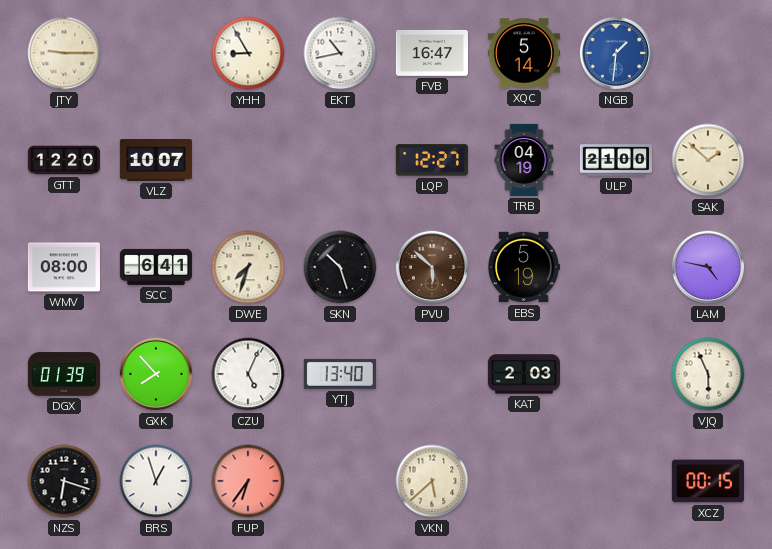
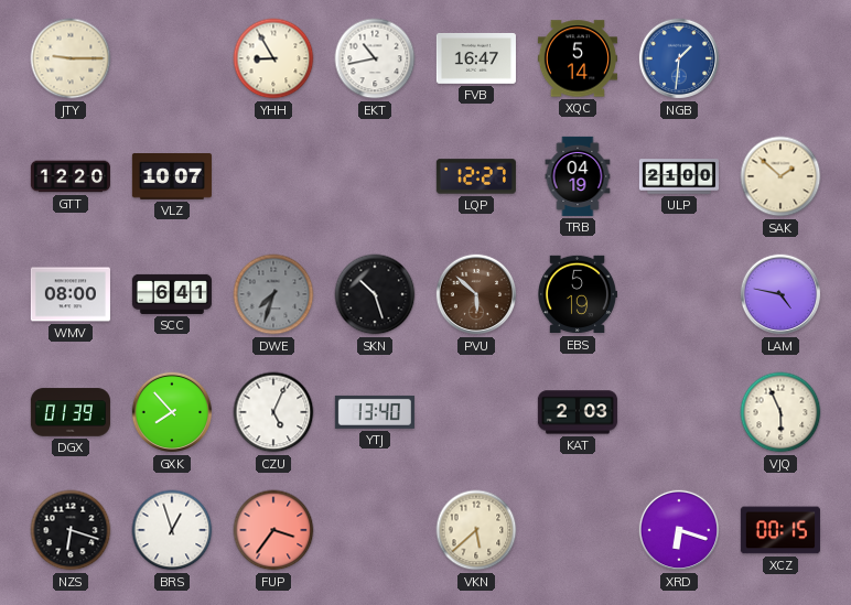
DWE dial: cream -> grey
FUP: 6:36 -> 3:36
XRD: none -> 6:18
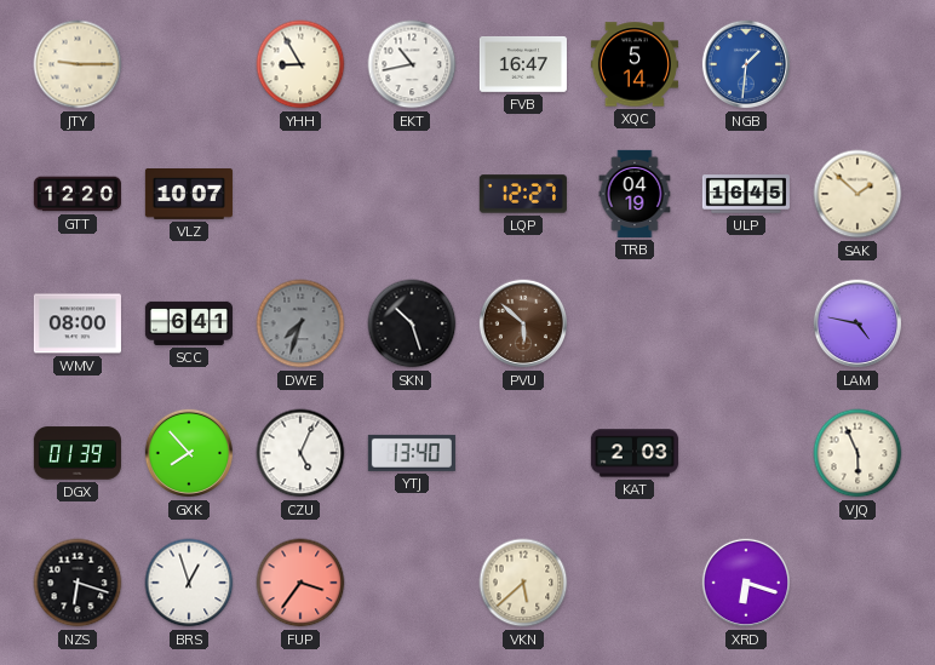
ULP: 21:00 -> 16:45
EBS: 5:19 -> none
XCZ: 00:15 -> none
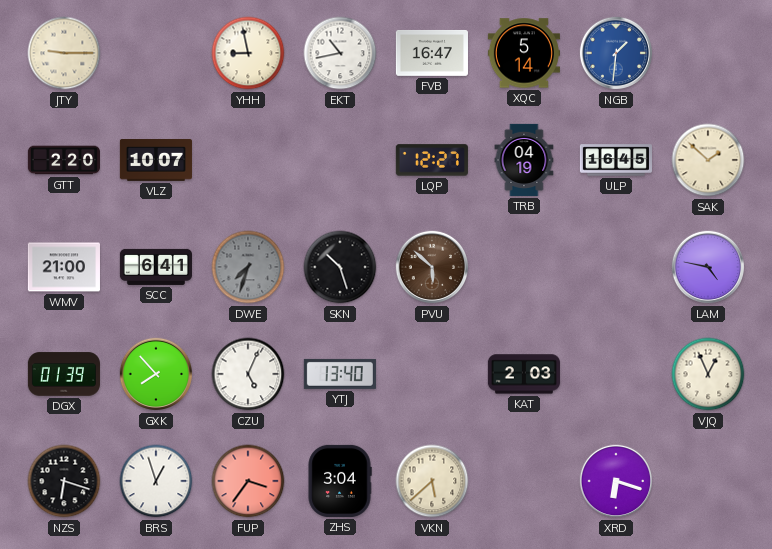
YHH: 8:55 -> 8:58
GTT: 12:20 -> 2:20
WMV: 08:00 -> 21:00
VJQ: 5:56 -> 12:56
ZHS: none -> 3:04
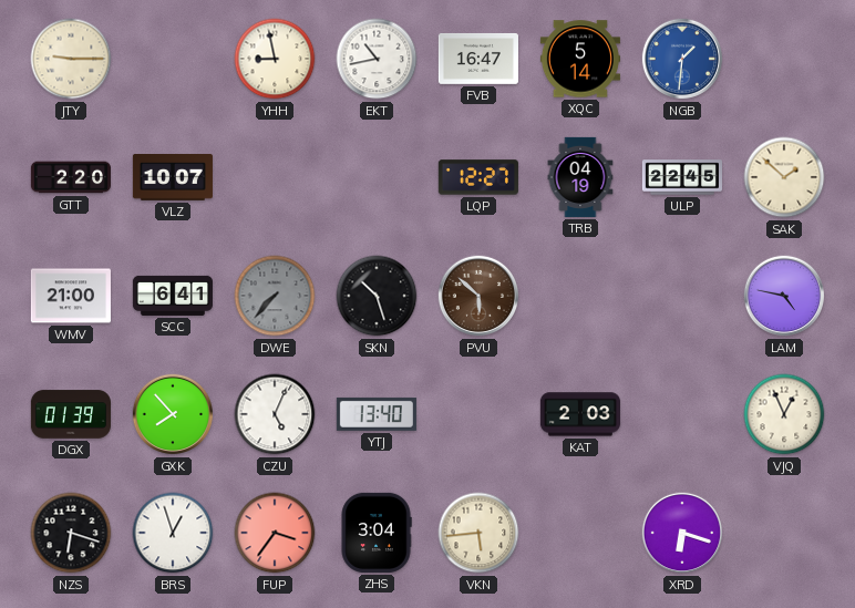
ULP: 16:45 -> 22:45
DWE: 7:33 -> 7:37
VKN: 5:38 -> 5:44
